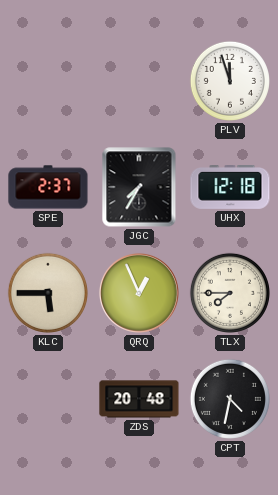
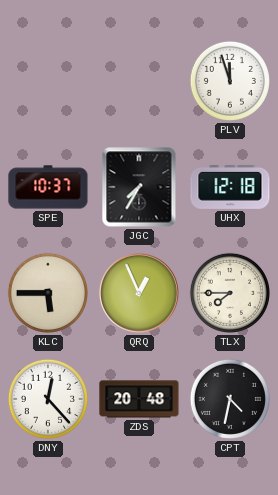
SPE: 2:37 -> 10:37
DNY: none -> 12:23
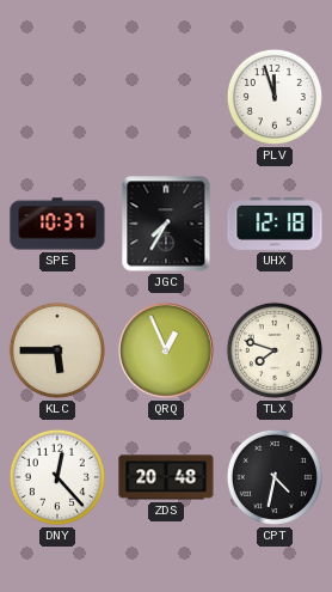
TLX: 7:45 -> 7:48
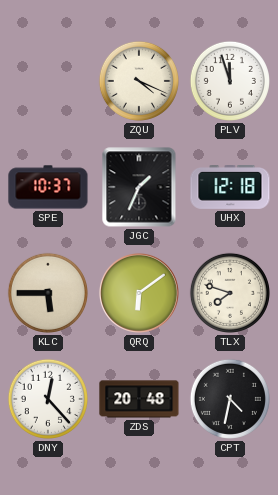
ZQU: none -> 4:19
JGC: 7:35 -> 1:34
QRQ: 12:56 -> 6:09
